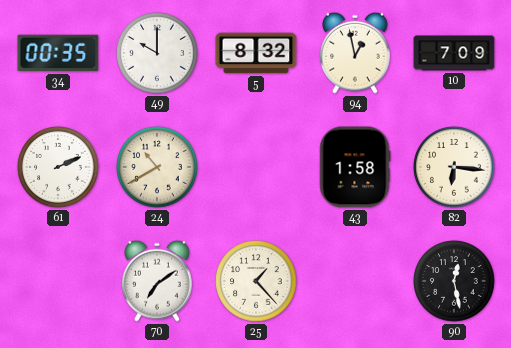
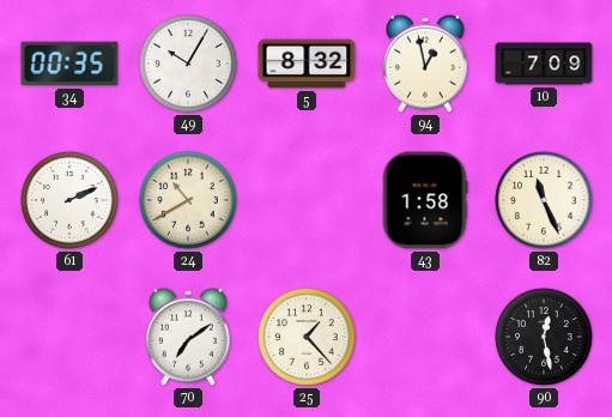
49: 10:00 -> 10:05
82: 6:16 -> 11:26
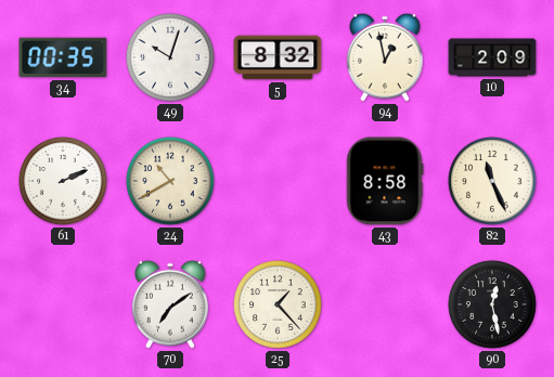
49: 10:05 -> 10:03
10: 7:09 -> 2:09
43: 1:58 -> 8:58
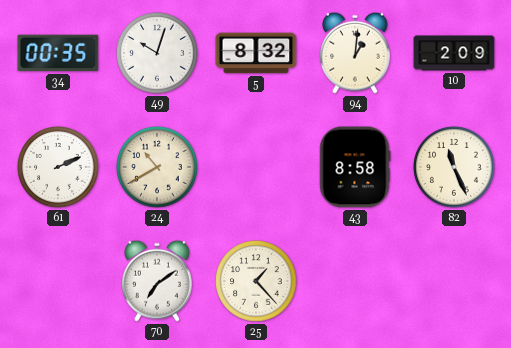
94: 12:58 -> 1:01
90: 12:28 -> none
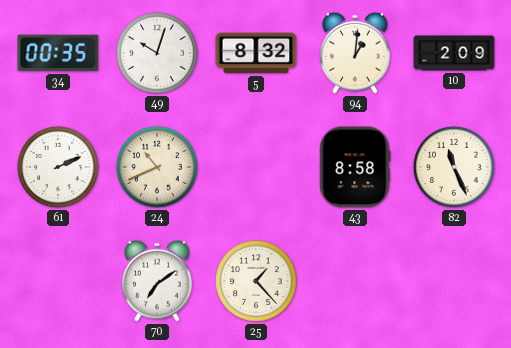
24: 10:40 -> 10:41
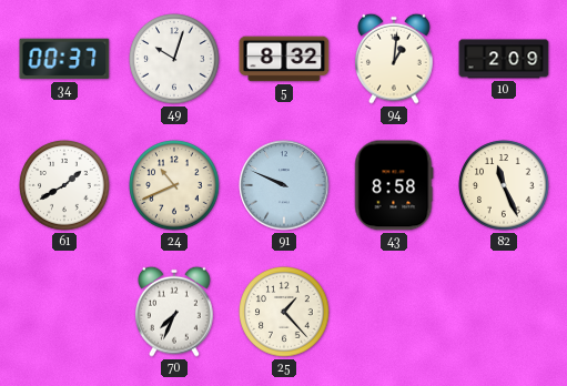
34: 00:35 -> 00:37
61: 2:11 -> 1:40
91: none -> 9:49
70: 7:09 -> 7:34
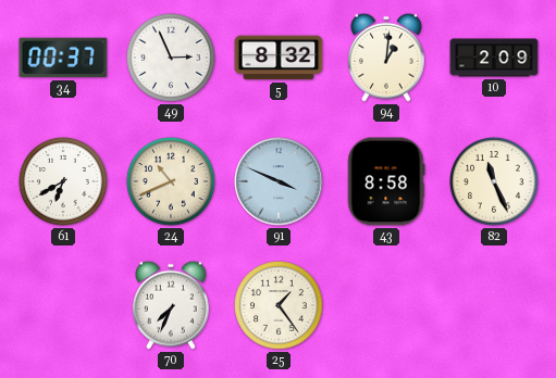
49: 10:03 -> 2:56
61: 1:40 -> 6:40
91: 9:49 -> 3:49
25: 1:23 -> 1:24
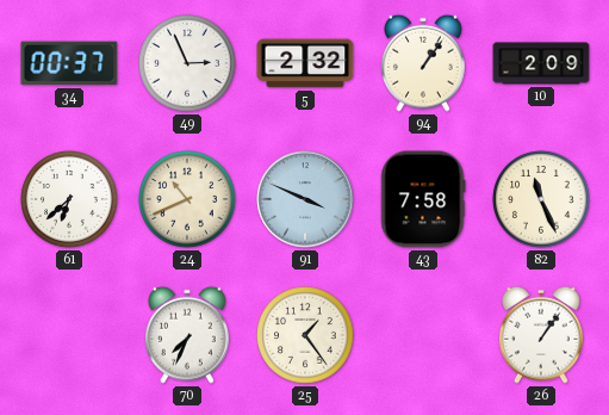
5: 8:32 -> 2:32
94: 1:01 -> 1:06
61: 6:40 -> 6:38
43: 8:58 -> 7:58
26: none -> 1:06
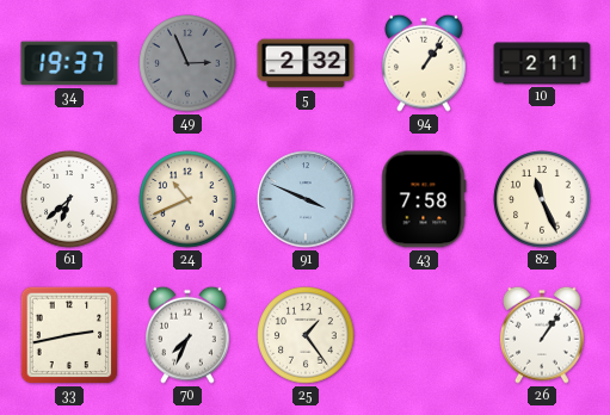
34: 00:37 -> 19:37
49 dial: white -> grey
10: 2:09 -> 2:11
33: none -> 2:43
